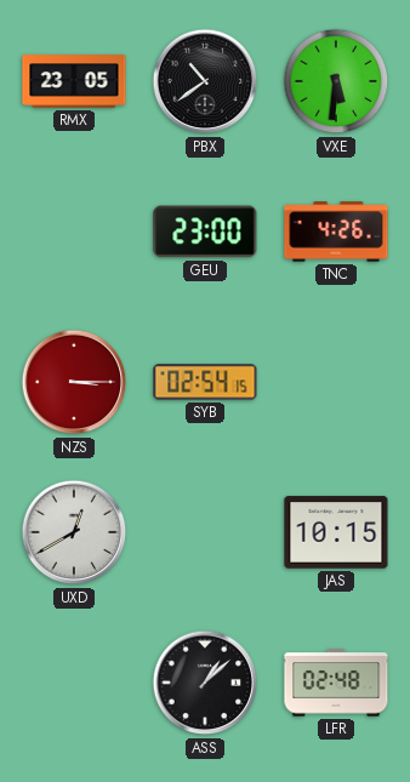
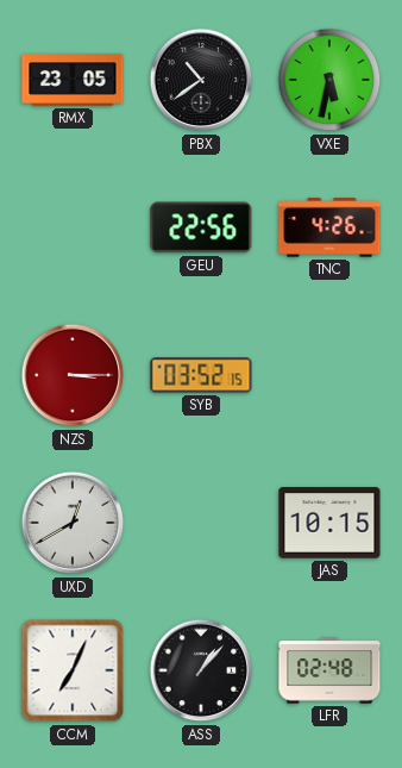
VXE: 5:31 -> 5:32
GEU: 23:00 -> 22:56
SYB: 02:54 -> 03:52
CCM: none -> 7:04
ASS: 1:08 -> 1:07
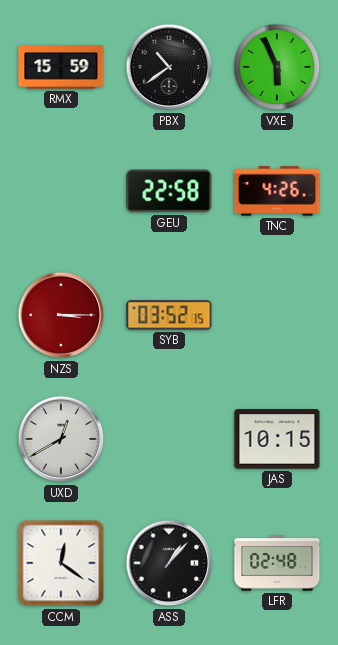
RMX: 23:05 -> 15:59
VXE: 5:32 -> 5:56
GEU: 22:56 -> 22:58
CCM: 7:04 -> 12:21
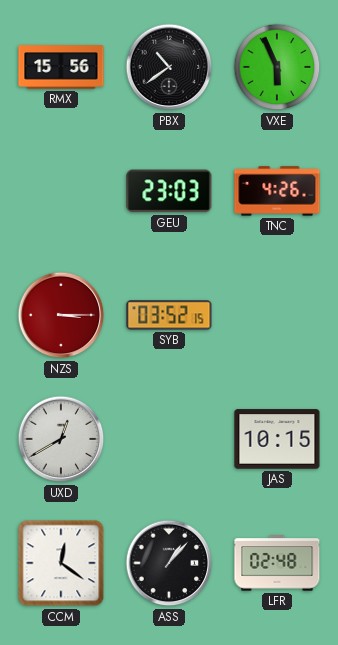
RMX: 15:59 -> 15:56
GEU: 22:58 -> 23:03
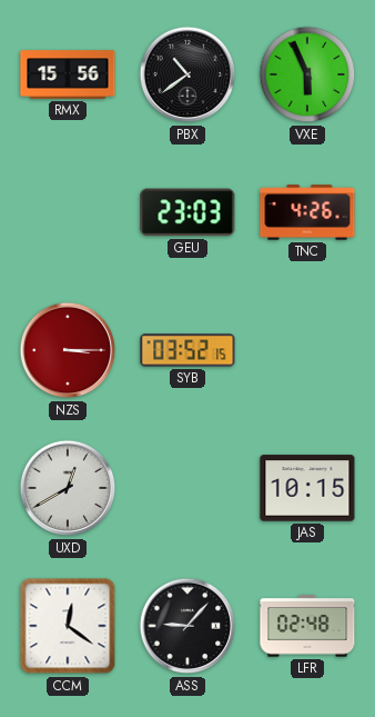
ASS: 1:07 -> 9:07
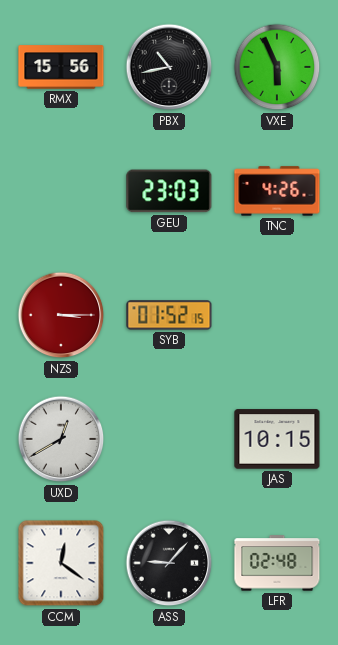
PBX: 10:39 -> 10:43
SYB: 03:52 -> 01:52
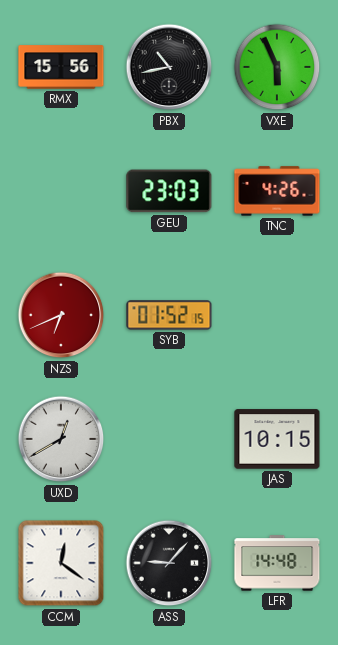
NZS: 3:15 -> 6:41
LFR: 02:48 -> 14:48
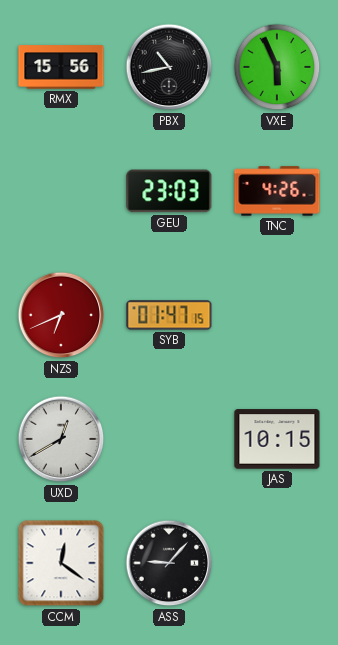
SYB: 01:52 -> 01:47
LFR: 14:48 -> none
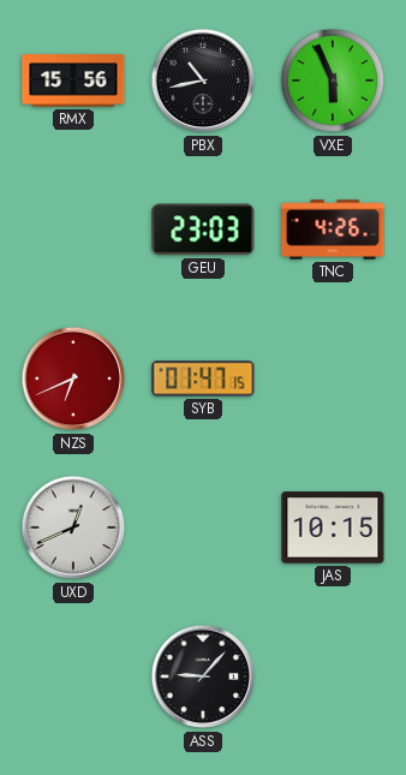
UXD: 12:40 -> 12:41
CCM: 12:21 -> none
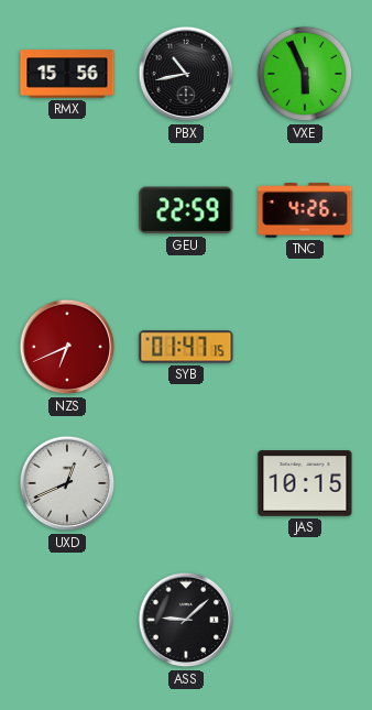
GEU: 23:03 -> 22:59
ASS: 9:07 -> 9:08
